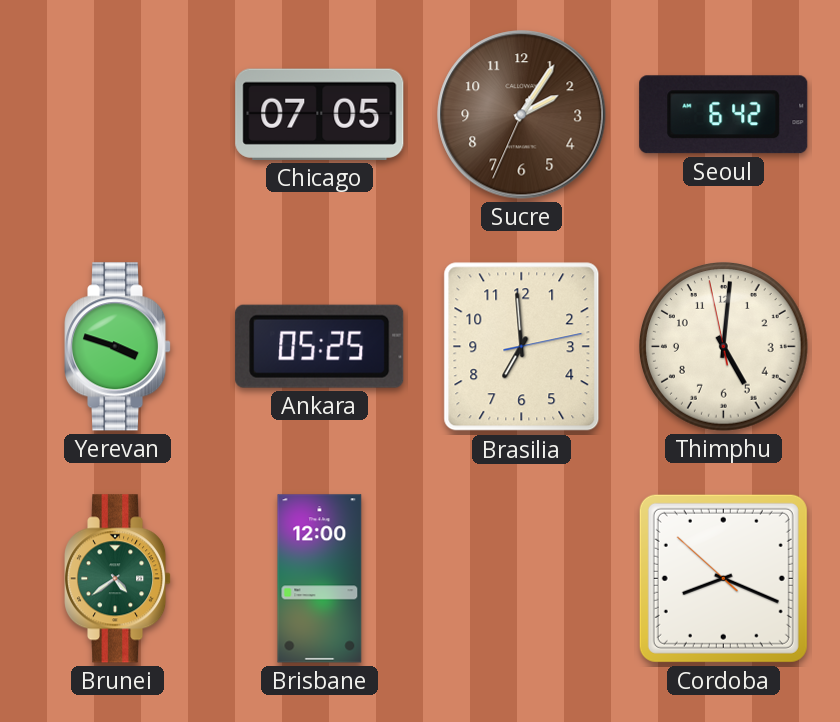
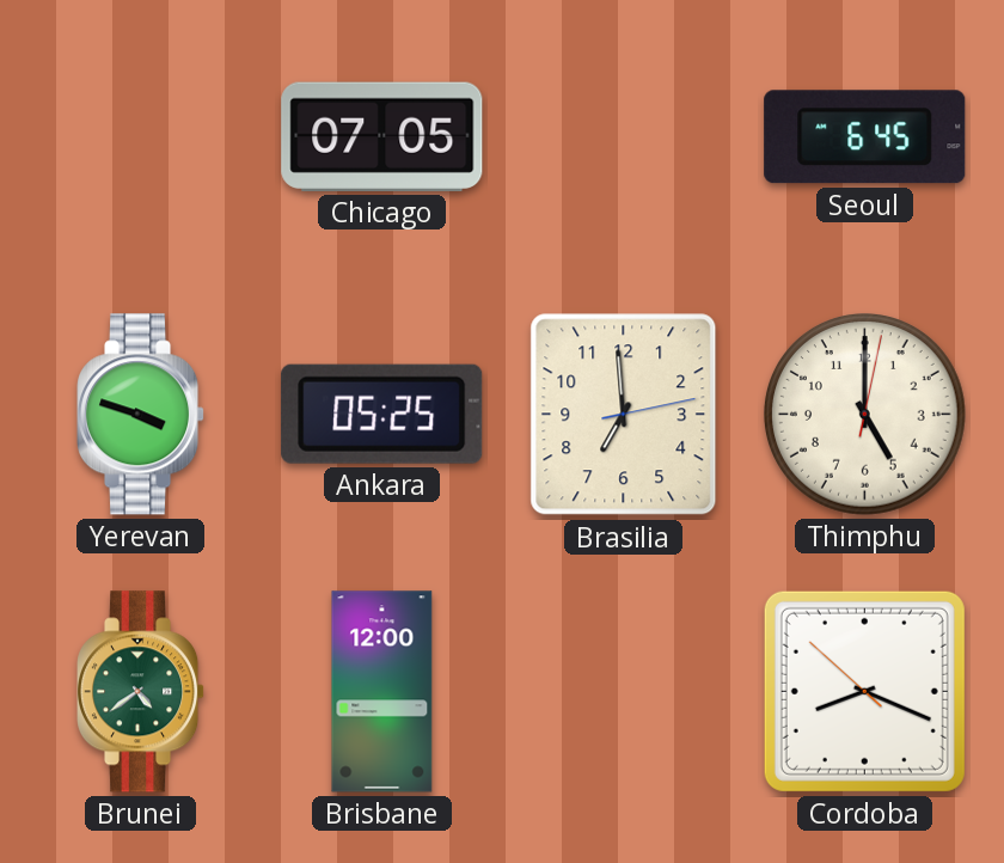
Sucre: 2:05 -> none
Seoul: 6:42 -> 6:45
Thimphu: 5:00:58 -> 5:00:02
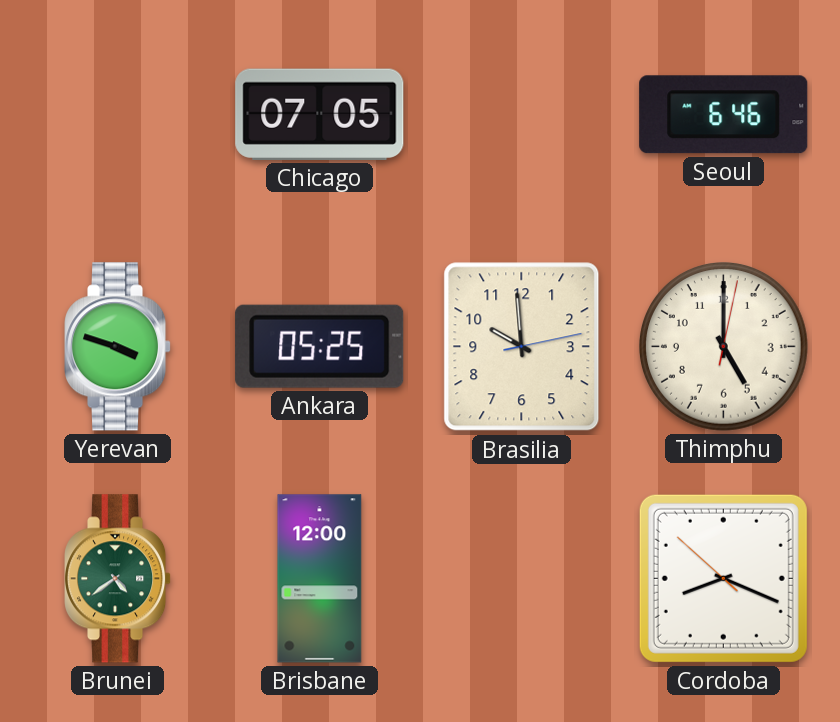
Seoul: 6:45 -> 6:46
Brasilia: 6:59 -> 9:59
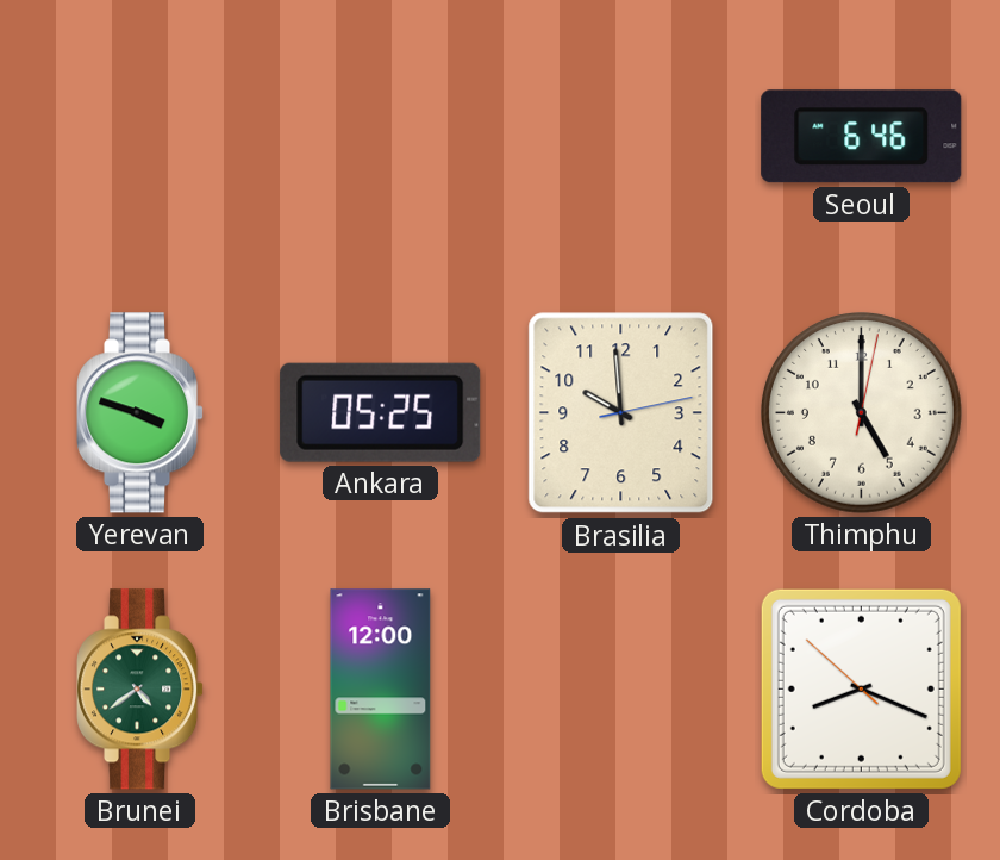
Chicago: 07:05 -> none
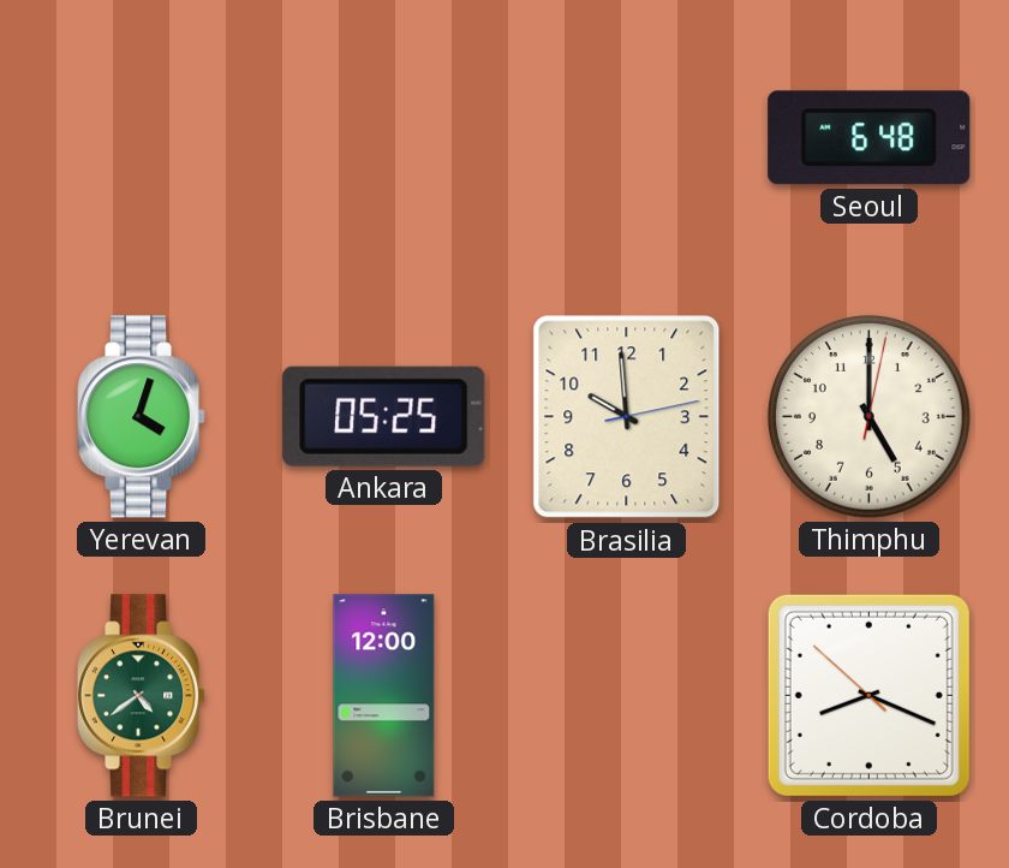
Seoul: 6:46 -> 6:48
Yerevan: 3:48 -> 4:03
